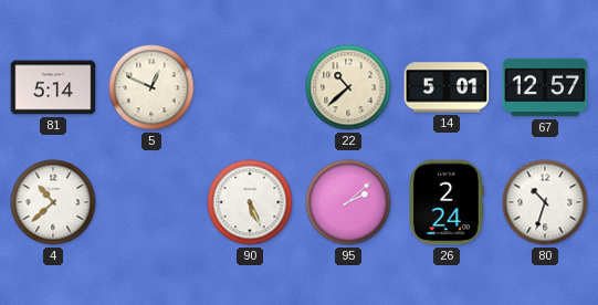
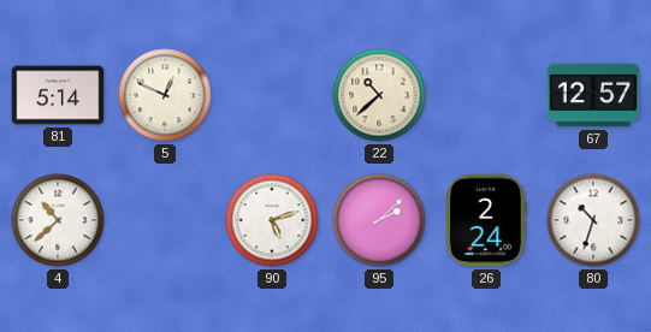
14: 5:01 -> none
90: 5:26 -> 5:12
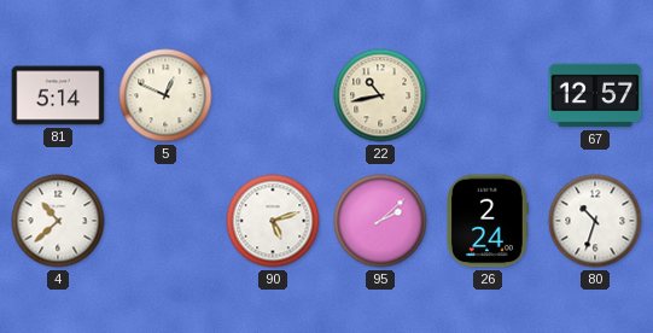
22: 10:38 -> 10:43
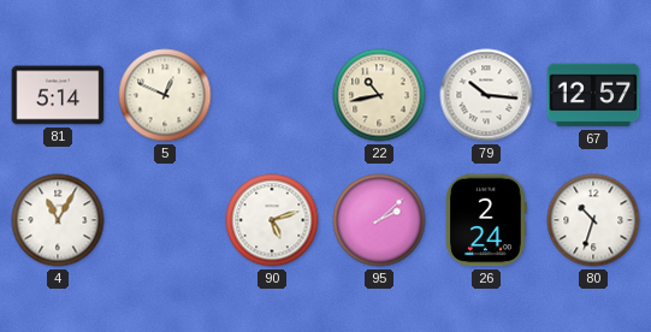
79: none -> 10:16
4: 10:38 -> 11:05
